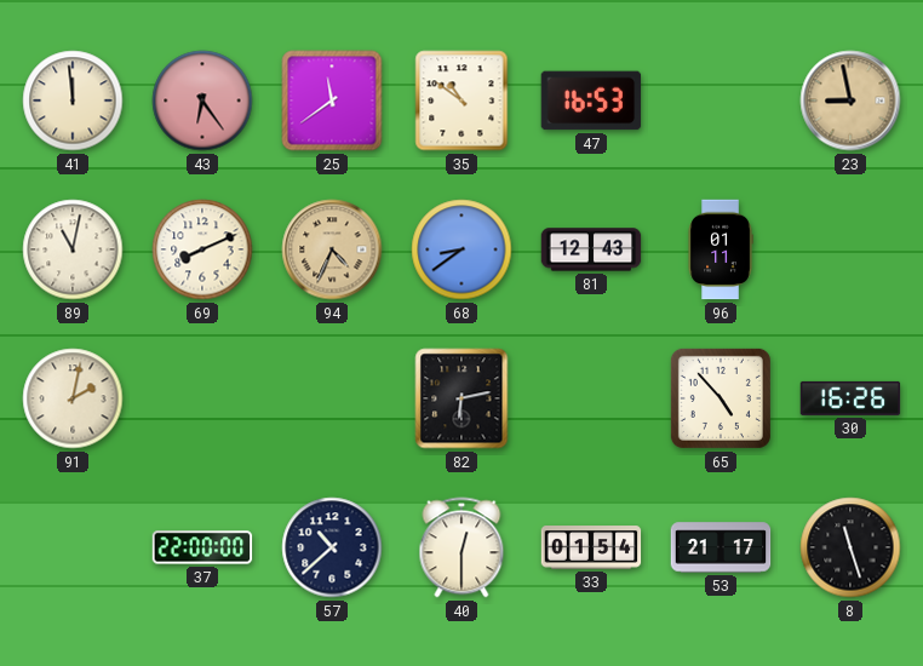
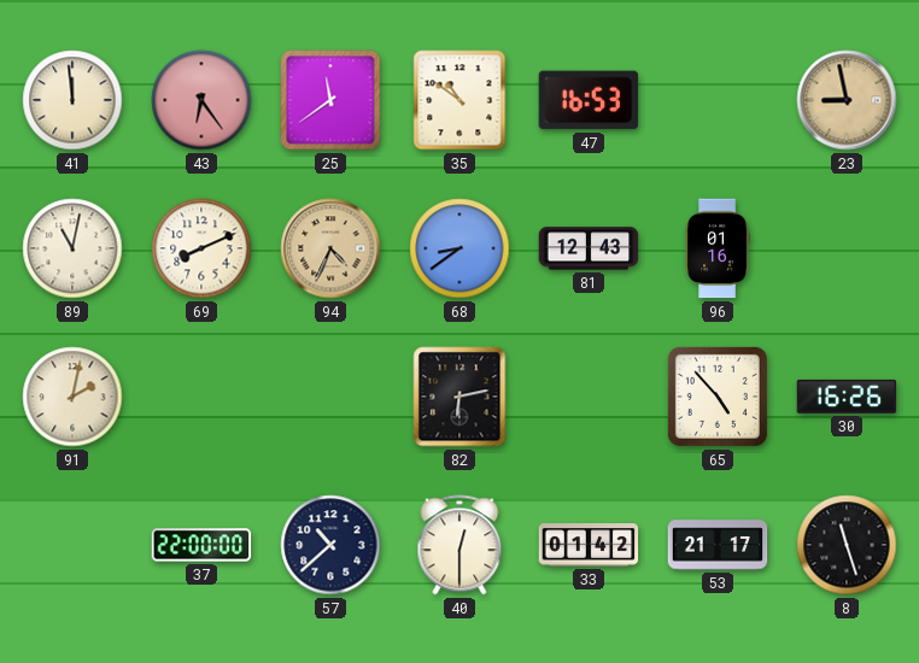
96: 01:11 -> 01:16
33: 01:54 -> 01:42
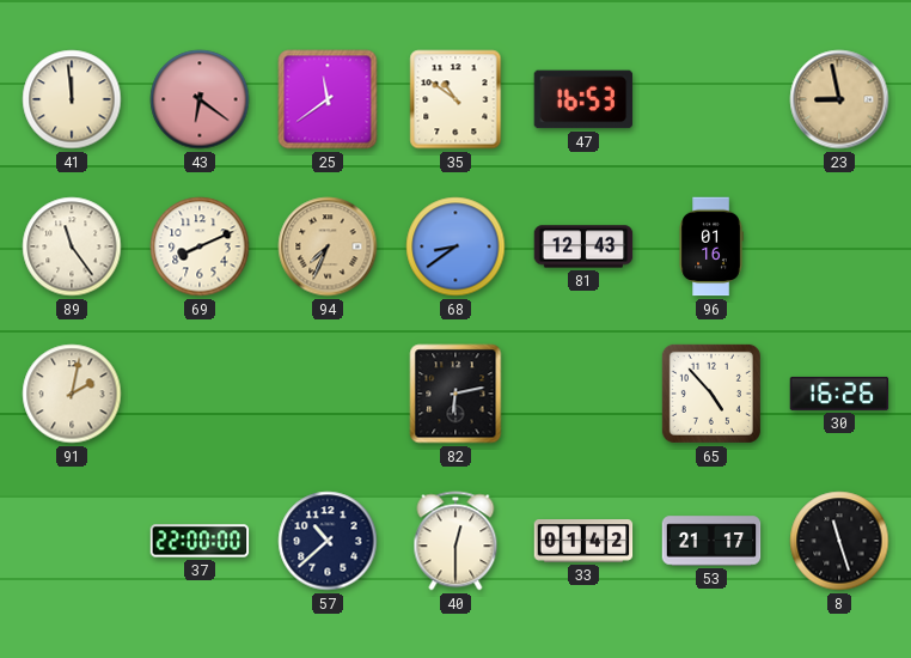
43: 6:24 -> 6:21
89: 11:02 -> 11:24
94: 4:34 -> 7:34
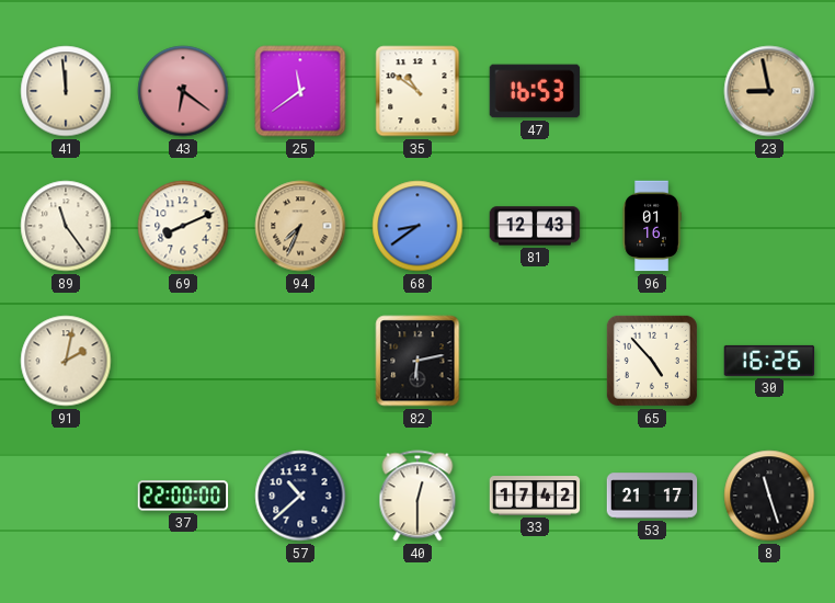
33: 01:42 -> 17:42
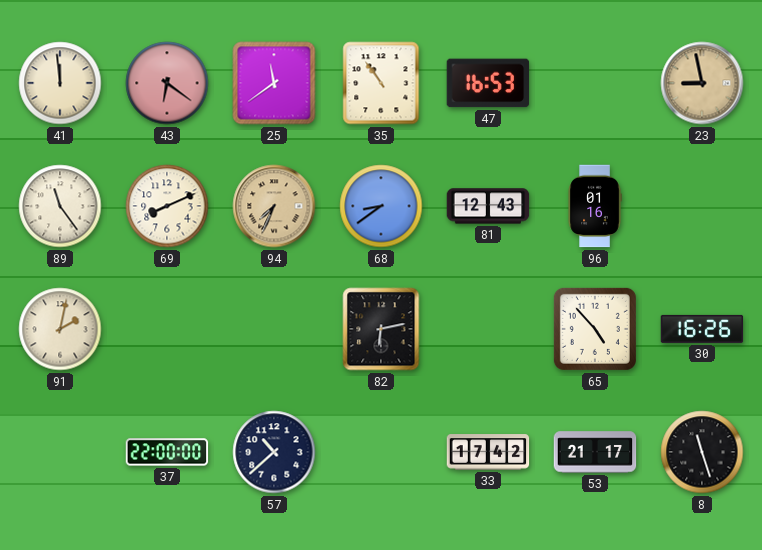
35: 10:51 -> 10:54
40: 12:30 -> none
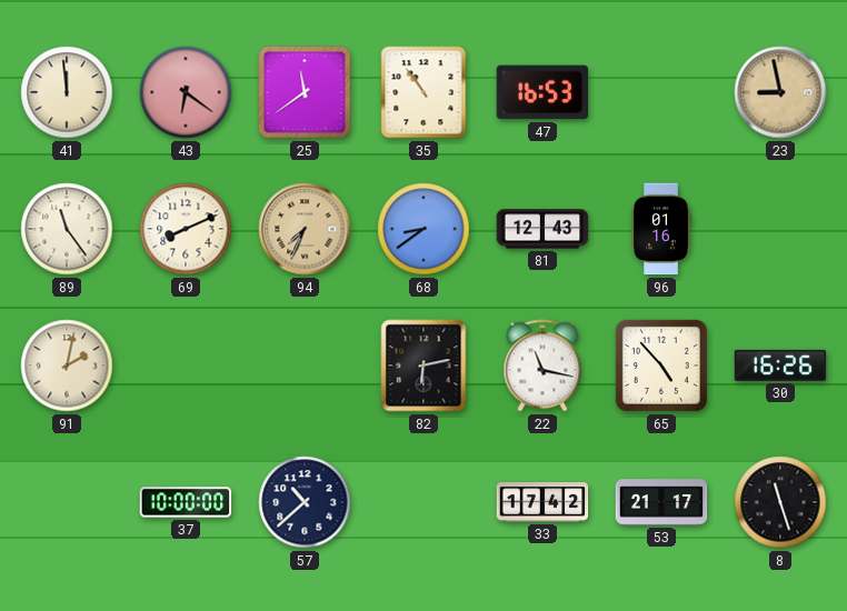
22: none -> 11:17
37: 22:00 -> 10:00
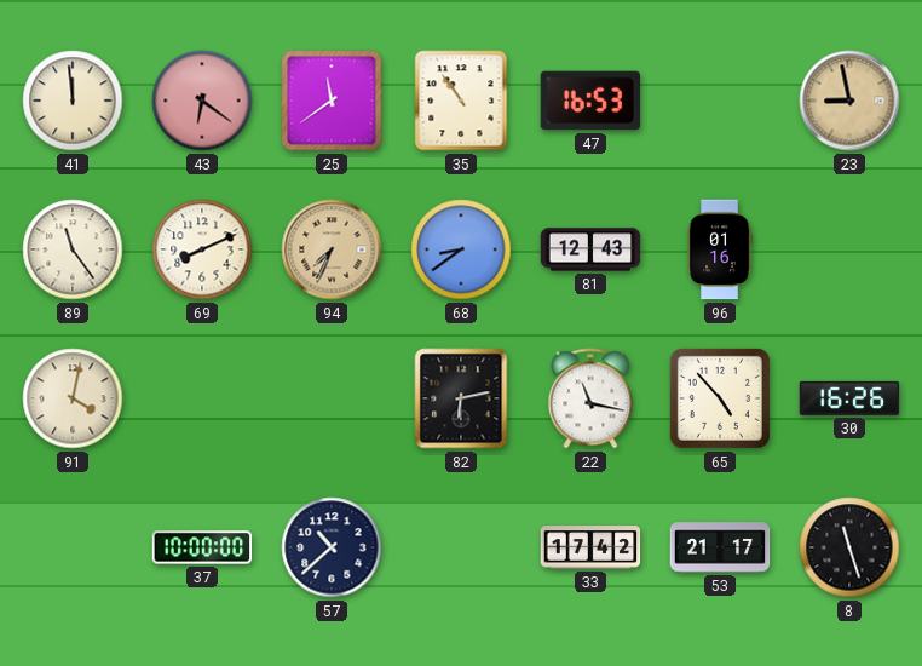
91: 2:02 -> 4:02
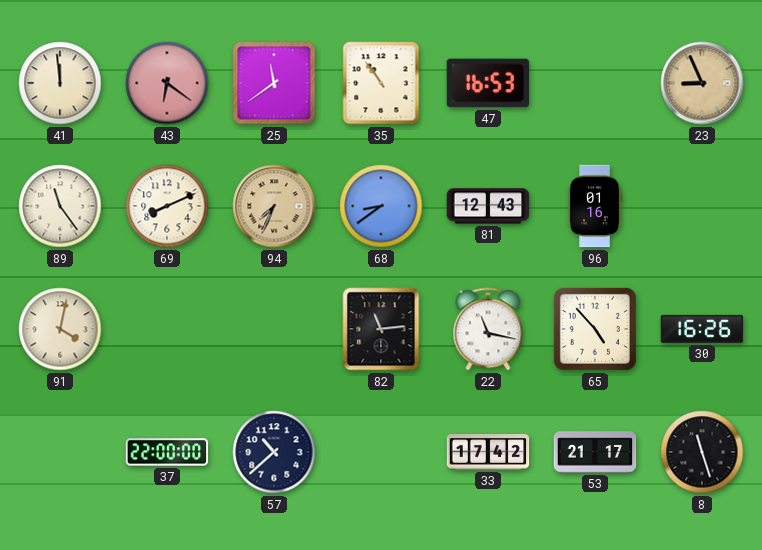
23: 8:58 -> 8:56
82: 6:13 -> 11:14
37: 10:00 -> 22:00
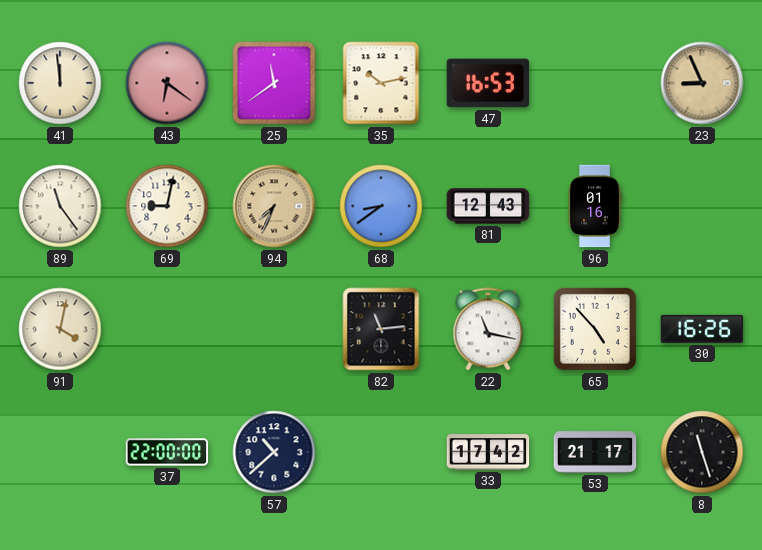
35: 10:54 -> 10:13
69: 8:11 -> 9:02
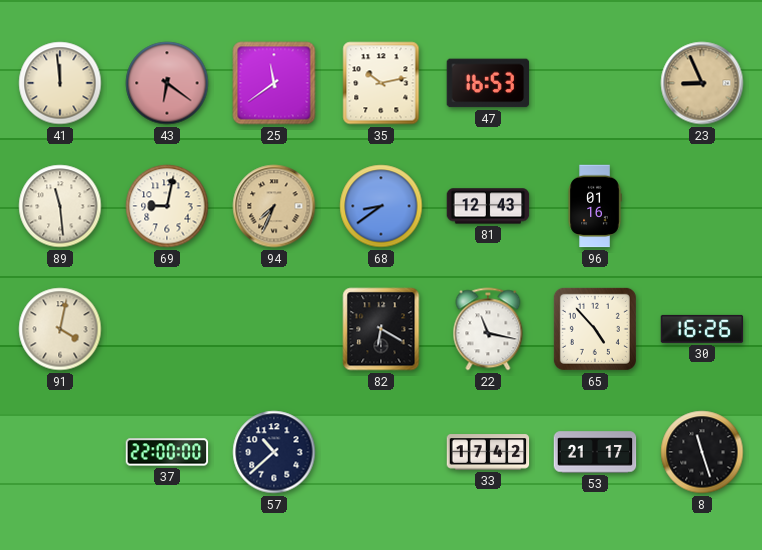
89: 11:24 -> 11:29
82: 11:14 -> 6:20
